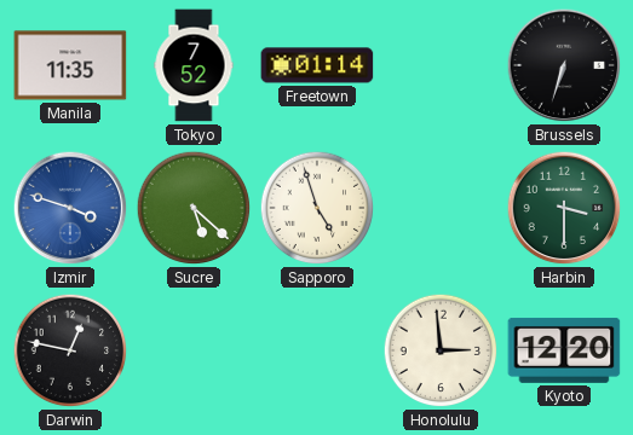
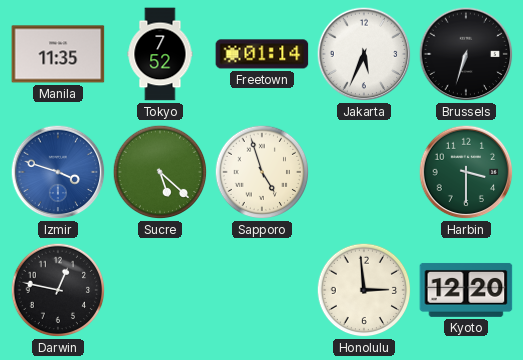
Jakarta: none -> 5:34
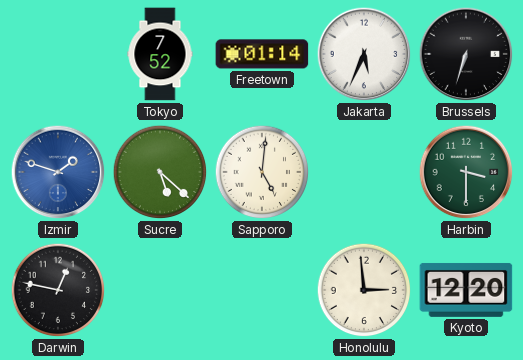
Manila: 11:35 -> none
Izmir: 3:48 -> 1:48
Sapporo: 4:57 -> 5:01
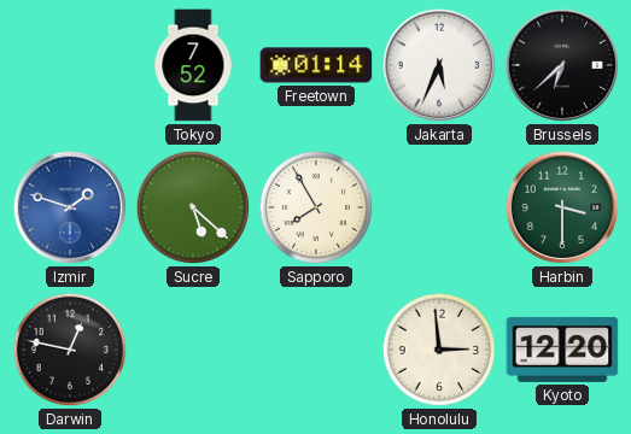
Brussels: 6:33 -> 6:38
Sapporo: 5:01 -> 7:55
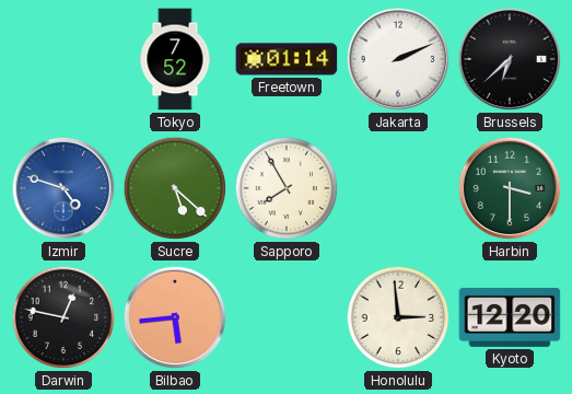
Jakarta: 5:34 -> 2:11
Izmir: 1:48 -> 4:48
Bilbao: none -> 5:44
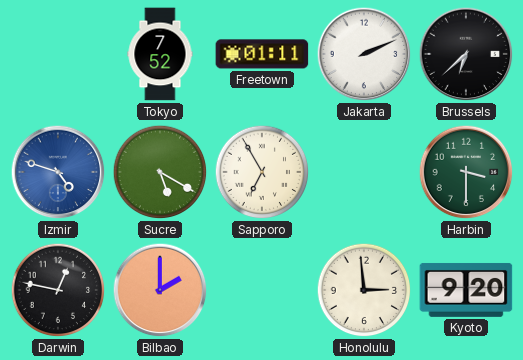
Freetown: 01:14 -> 01:11
Sucre: 5:22 -> 5:20
Sapporo: 7:55 -> 6:55
Bilbao: 5:44 -> 2:00
Kyoto: 12:20 -> 9:20
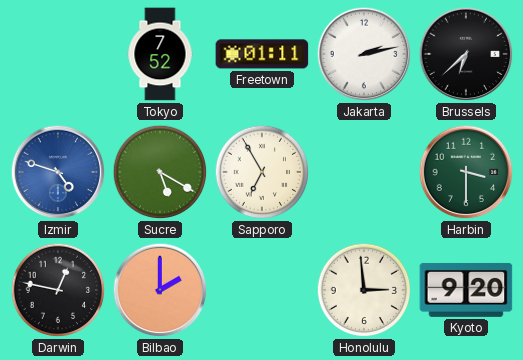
Jakarta: 2:11 -> 2:13
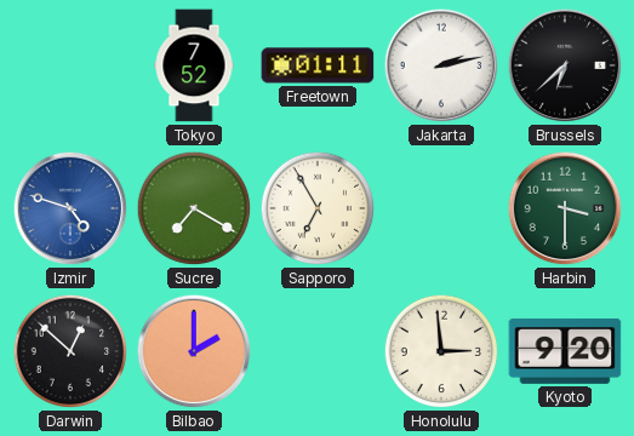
Sucre: 5:20 -> 7:20
Darwin: 12:47 -> 12:52
